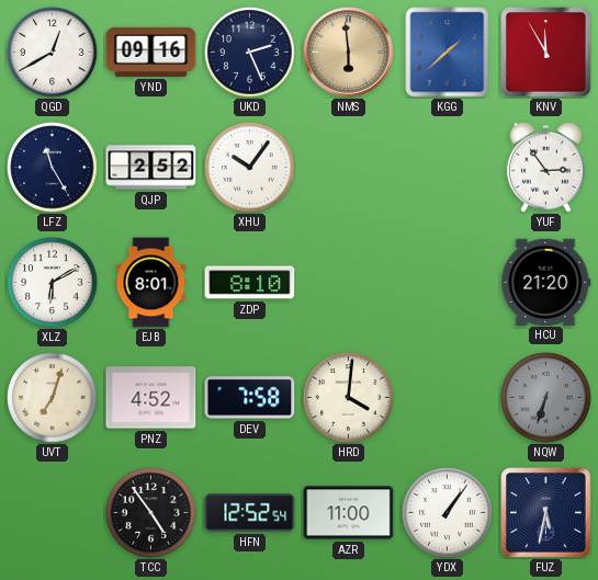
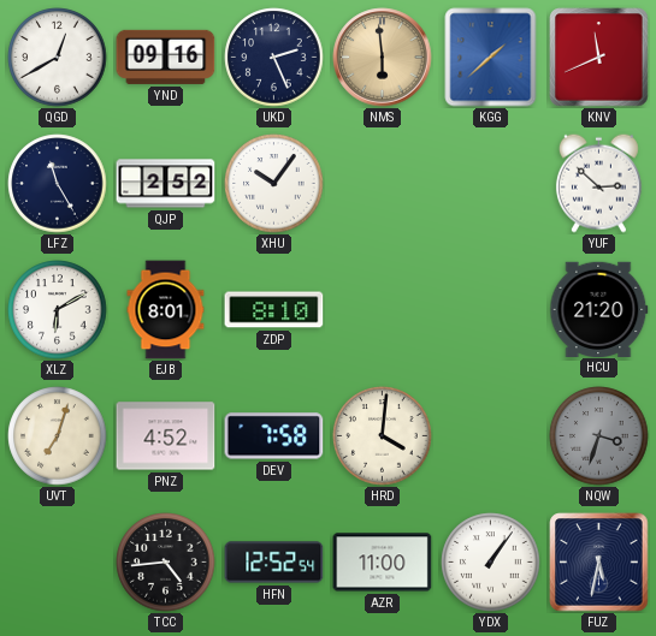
KNV: 11:55 -> 11:41
YUF: 2:54 -> 2:52
NQW: 6:33 -> 3:33
TCC: 4:54 -> 4:44
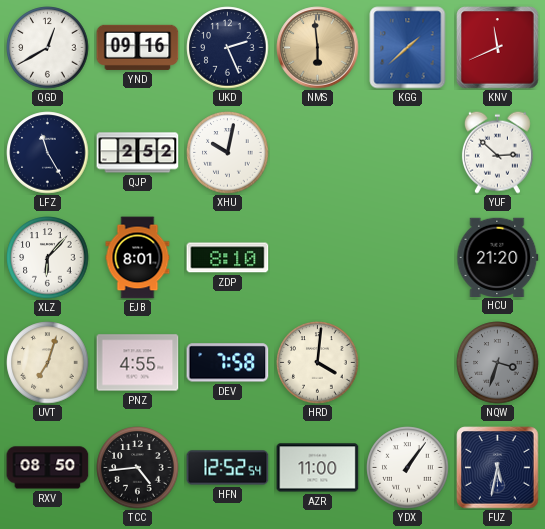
XHU: 10:06 -> 10:02
XLZ: 6:10 -> 6:07
PNZ: 4:52 -> 4:55
RXV: none -> 08:50
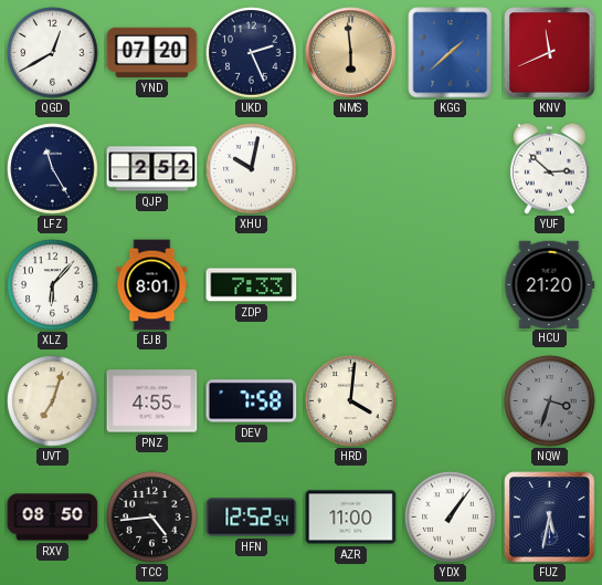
YND: 09:16 -> 07:20
ZDP: 8:10 -> 7:33
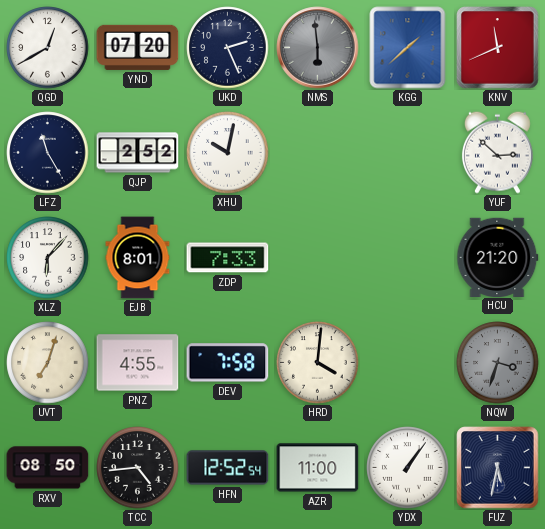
NMS dial: champagne -> grey
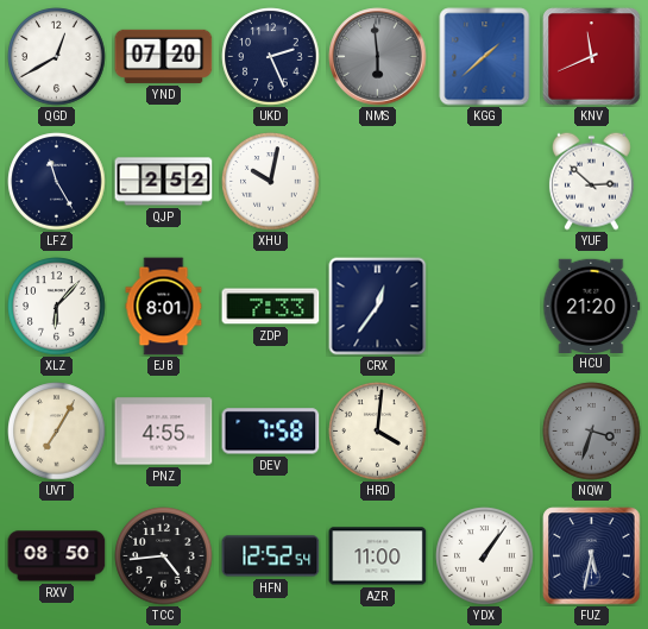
CRX: none -> 12:36
UVT: 7:03 -> 7:05
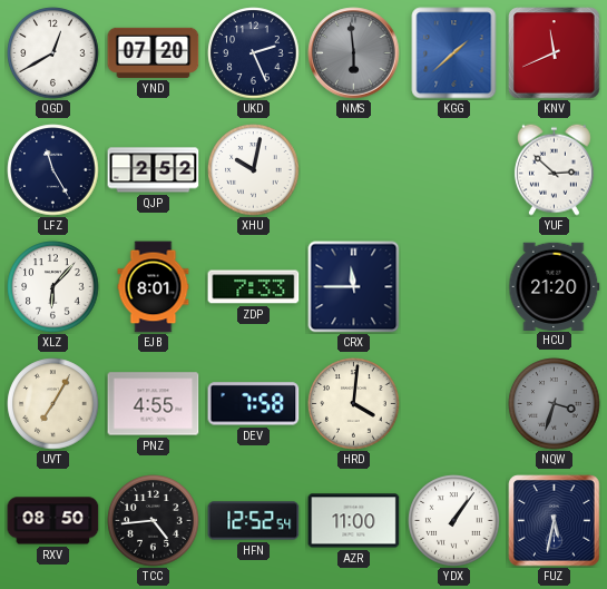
CRX: 12:36 -> 11:45
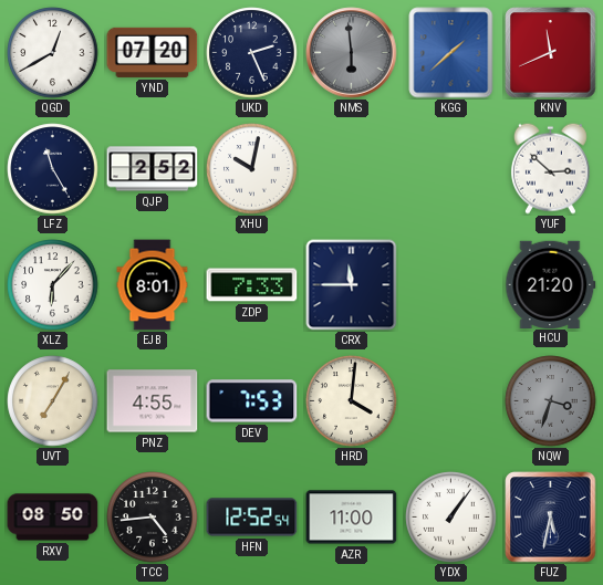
DEV: 7:58 -> 7:53
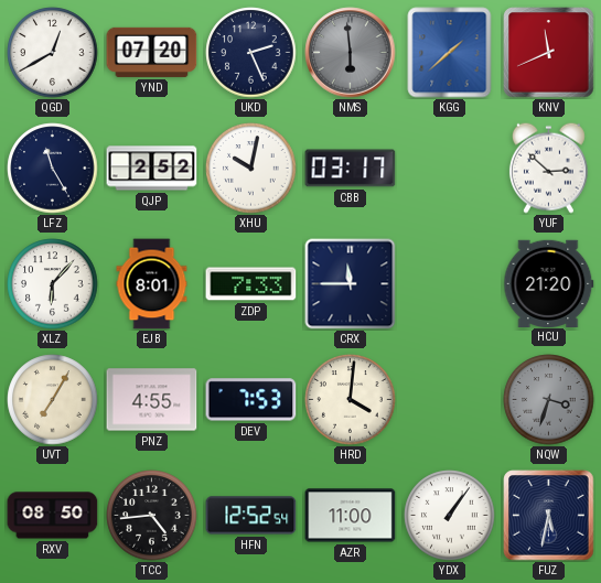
CBB: none -> 03:17
